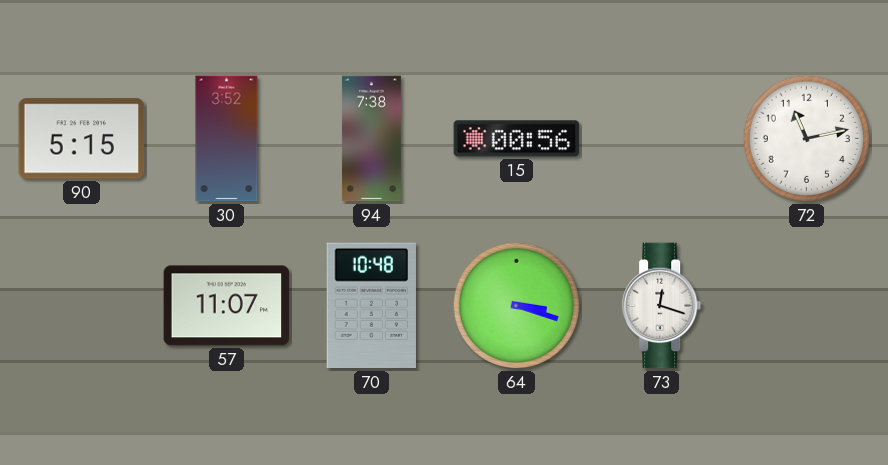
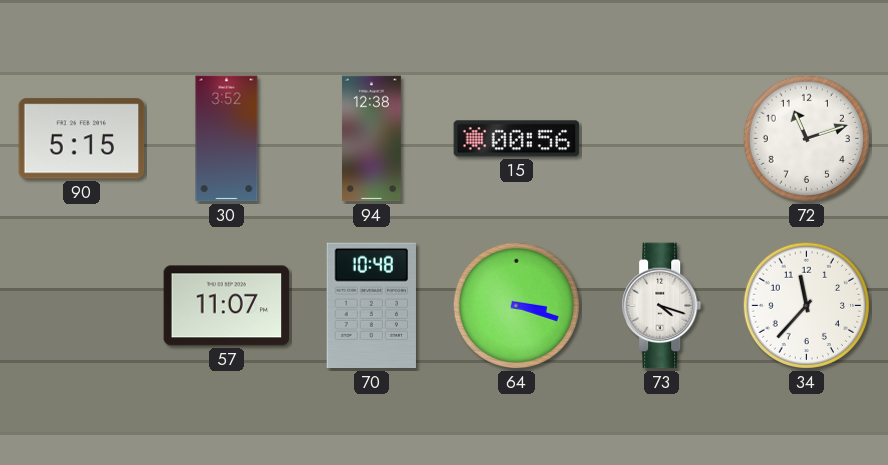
94: 7:38 -> 12:38
72: 11:13 -> 11:12
73: 12:18 -> 4:18
34: none -> 11:37
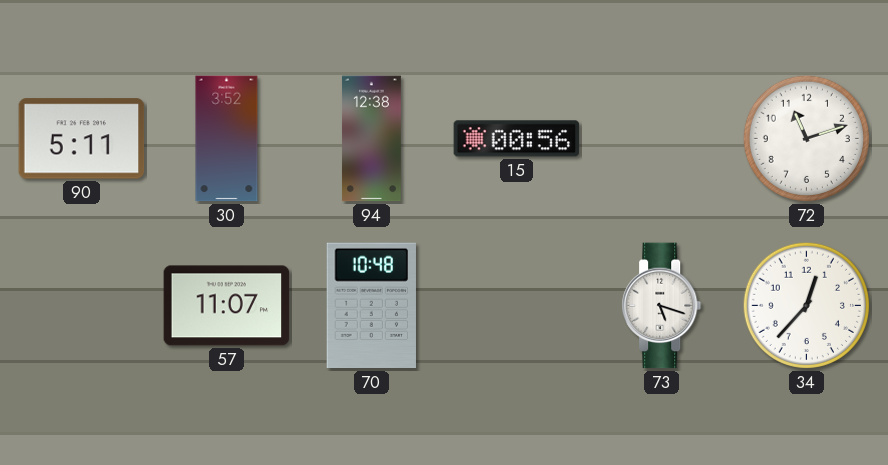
90: 5:15 -> 5:11
64: 3:18 -> none
73: 4:18 -> 5:18
34: 11:37 -> 12:37
